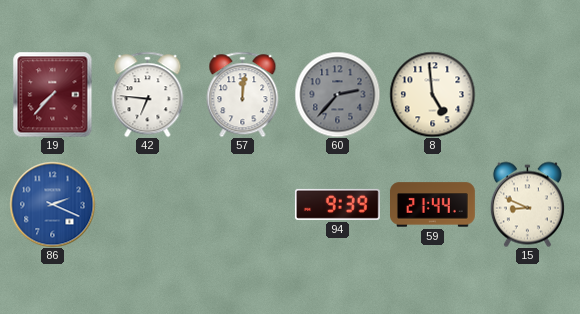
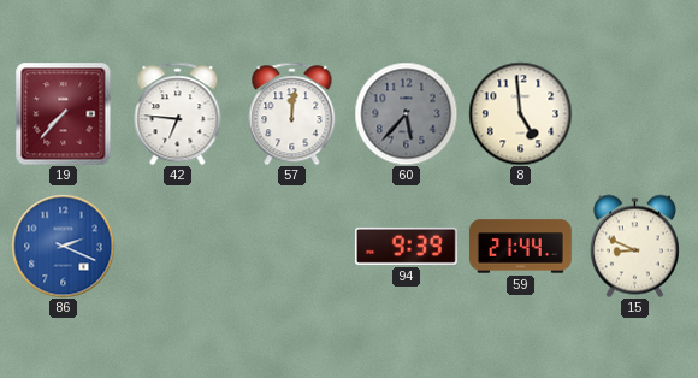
60: 2:37 -> 5:37
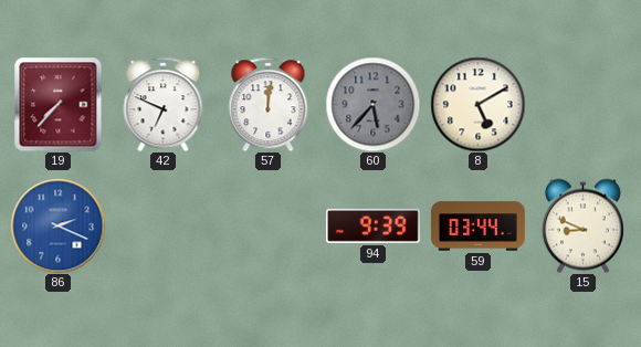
42: 6:46 -> 6:49
8: 4:59 -> 5:10
59: 21:44 -> 03:44
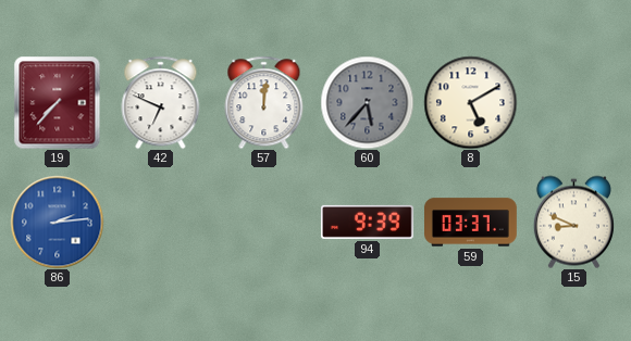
86: 2:19 -> 2:14
59: 03:44 -> 03:37
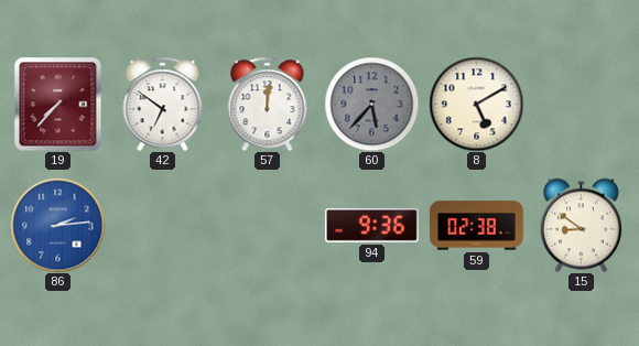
42: 6:49 -> 6:51
94: 9:39 -> 9:36
59: 03:37 -> 02:38
15: 8:49 -> 8:51
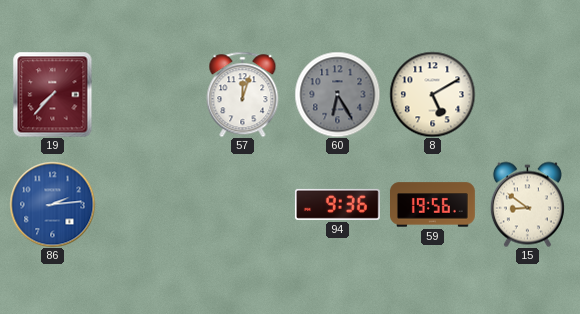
42: 6:51 -> none
57: 12:01 -> 12:03
60: 5:37 -> 6:25
59: 02:38 -> 19:56
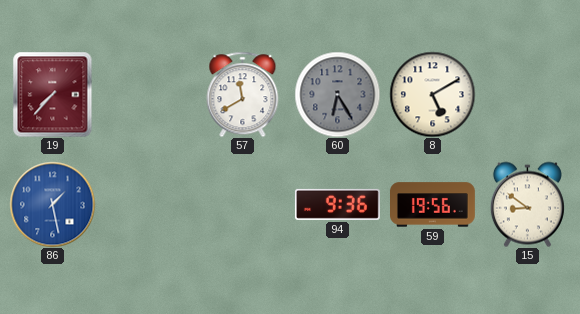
57: 12:03 -> 11:40
86: 2:14 -> 1:28
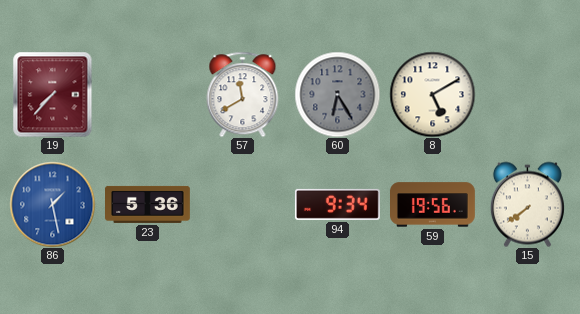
23: none -> 5:36
94: 9:36 -> 9:34
15: 8:51 -> 7:39
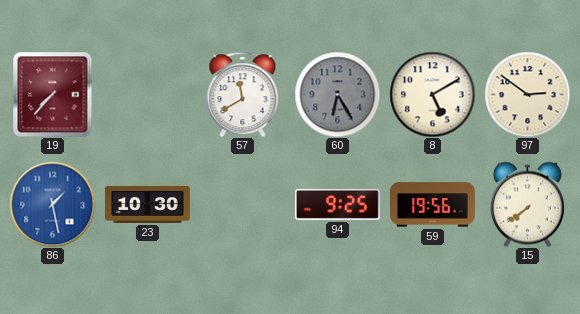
97: none -> 2:51
23: 5:36 -> 10:30
94: 9:34 -> 9:25
